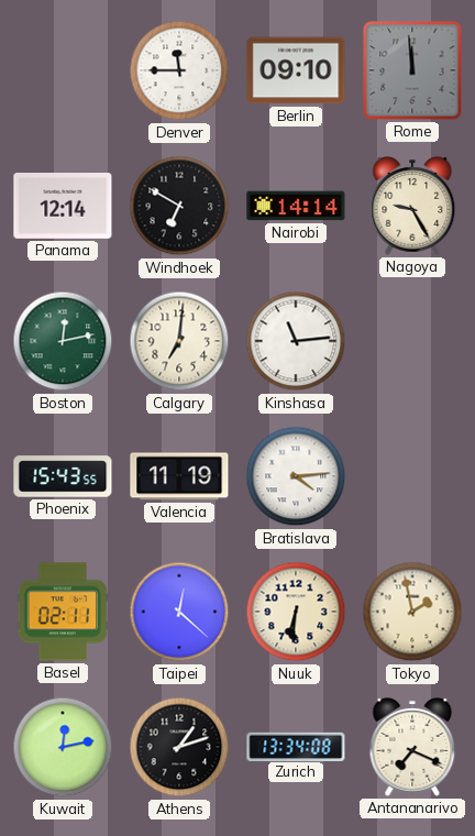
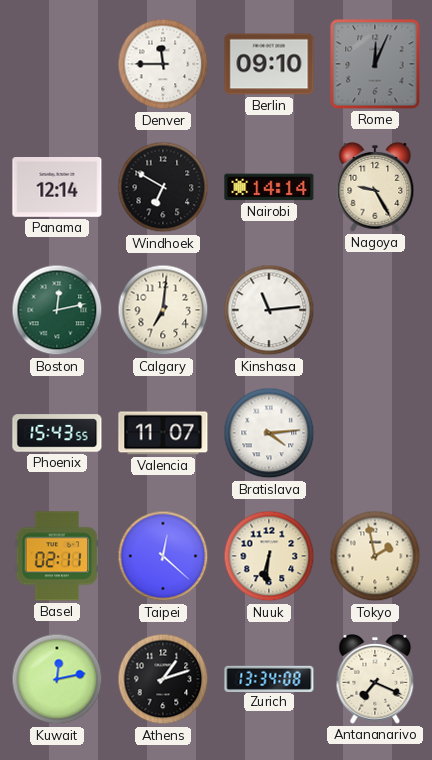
Rome: 11:59 -> 12:04
Valencia: 11:19 -> 11:07
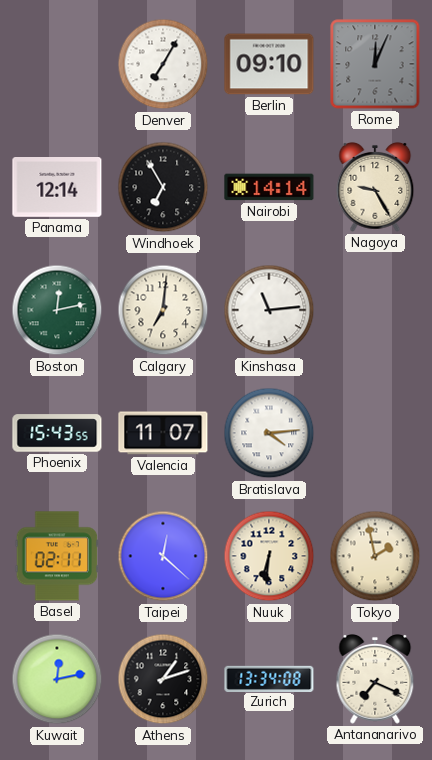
Denver: 11:45 -> 7:05
Windhoek: 6:50 -> 6:55
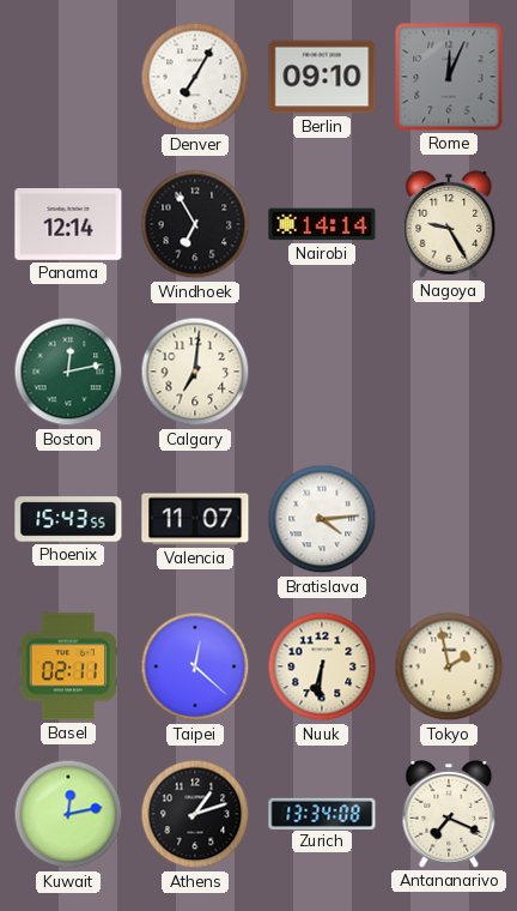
Kinshasa: 11:14 -> none
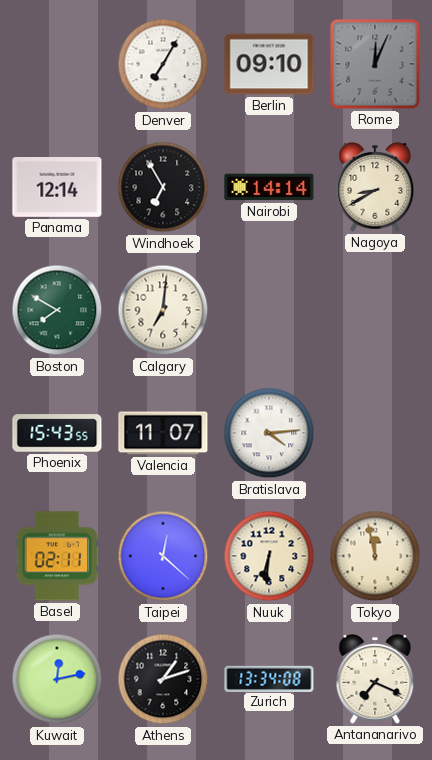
Nagoya: 9:25 -> 8:40
Boston: 12:13 -> 7:50
Tokyo: 1:58 -> 11:58
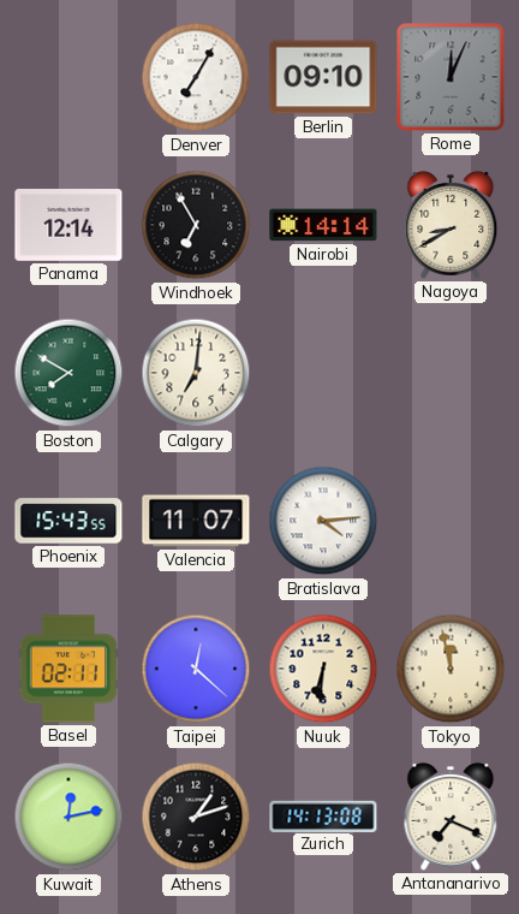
Zurich: 13:34 -> 14:13
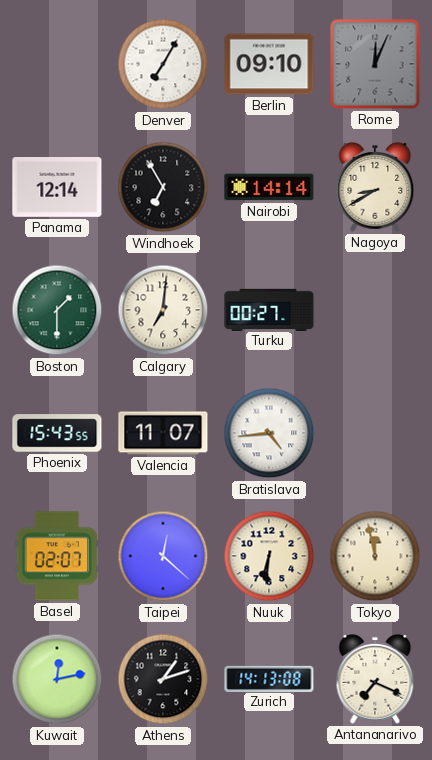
Boston: 7:50 -> 1:30
Turku: none -> 00:27
Bratislava: 4:14 -> 4:44
Basel: 02:11 -> 02:07
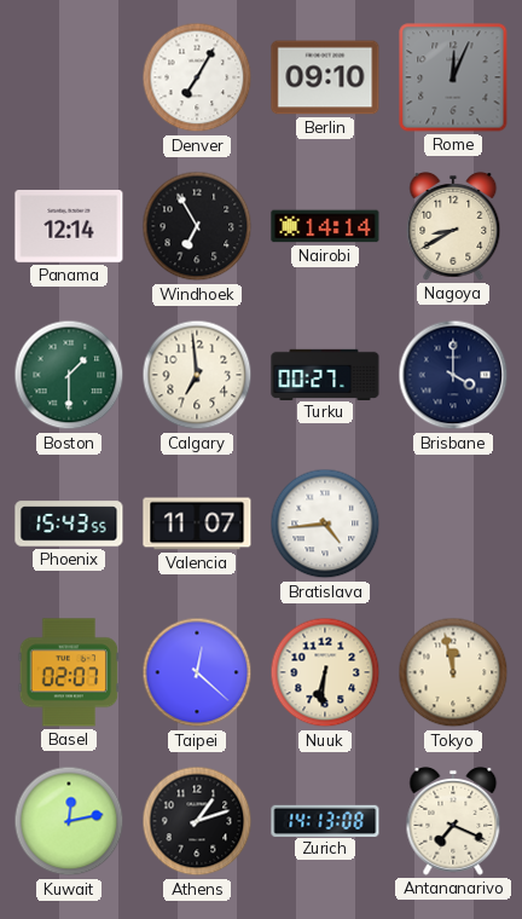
Calgary: 7:01 -> 6:59
Brisbane: none -> 4:00
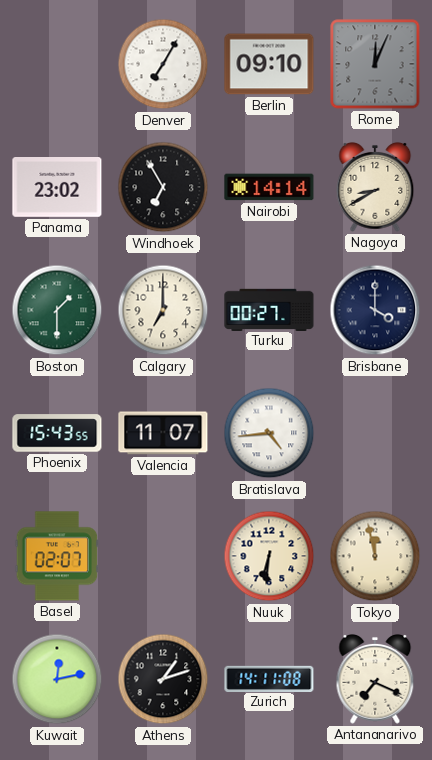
Panama: 12:14 -> 23:02
Calgary: 6:59 -> 7:00
Taipei: 12:22 -> none
Zurich: 14:13 -> 14:11
